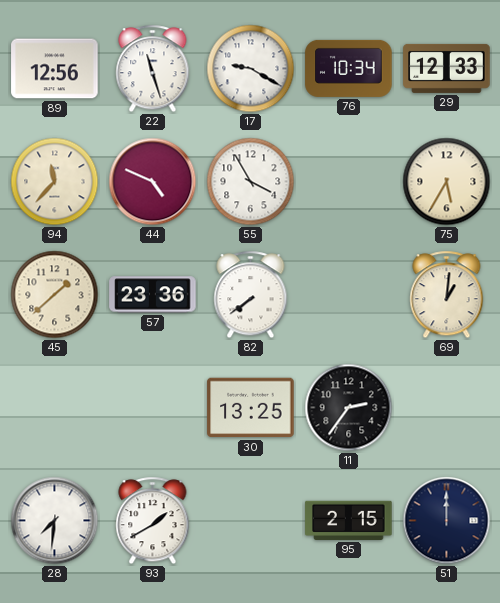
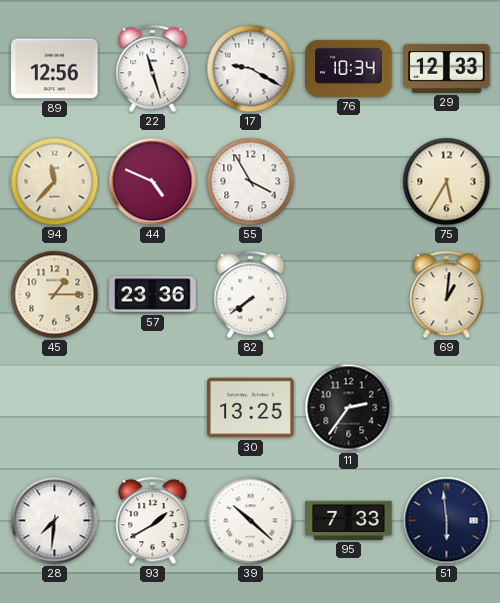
45: 1:38 -> 1:15
39: none -> 10:22
95: 2:15 -> 7:33
51: 12:00 -> 5:59
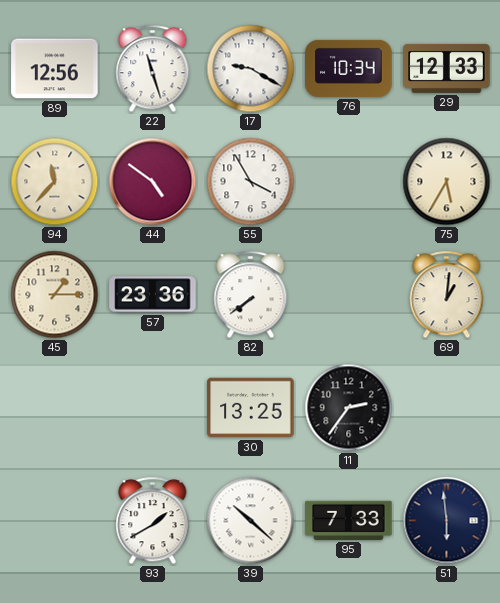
44: 4:49 -> 4:51
28: 7:31 -> none
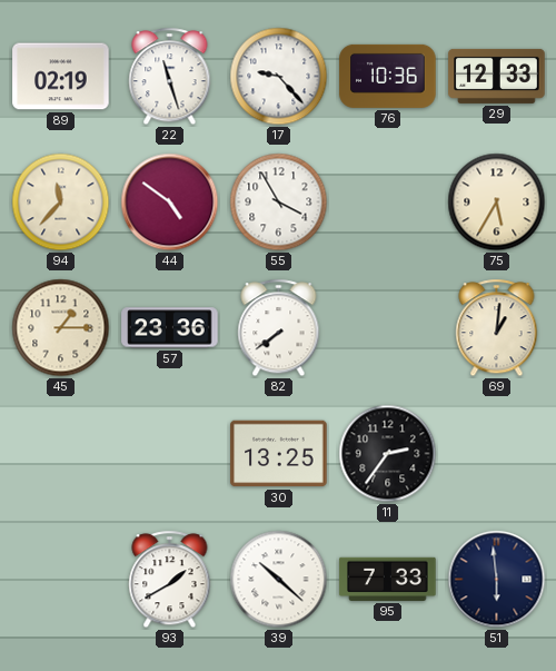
89: 12:56 -> 02:19
17: 9:20 -> 9:23
76: 10:34 -> 10:36
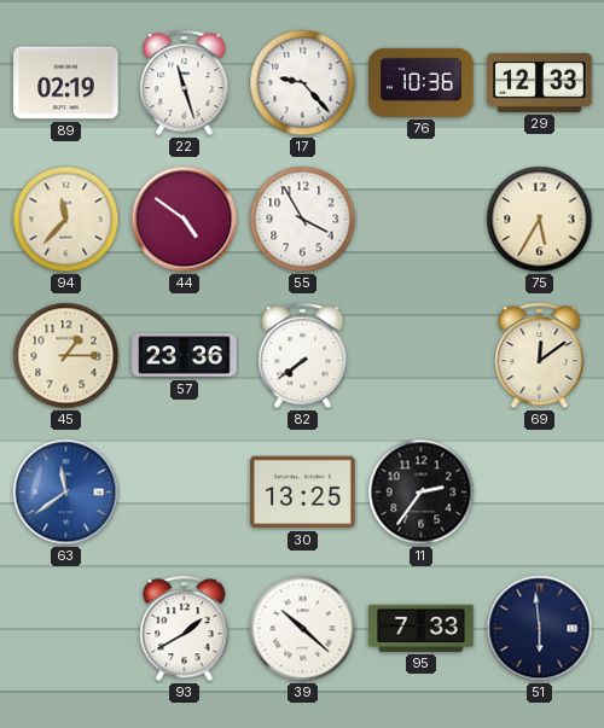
69: 1:01 -> 12:09
63: none -> 11:39
